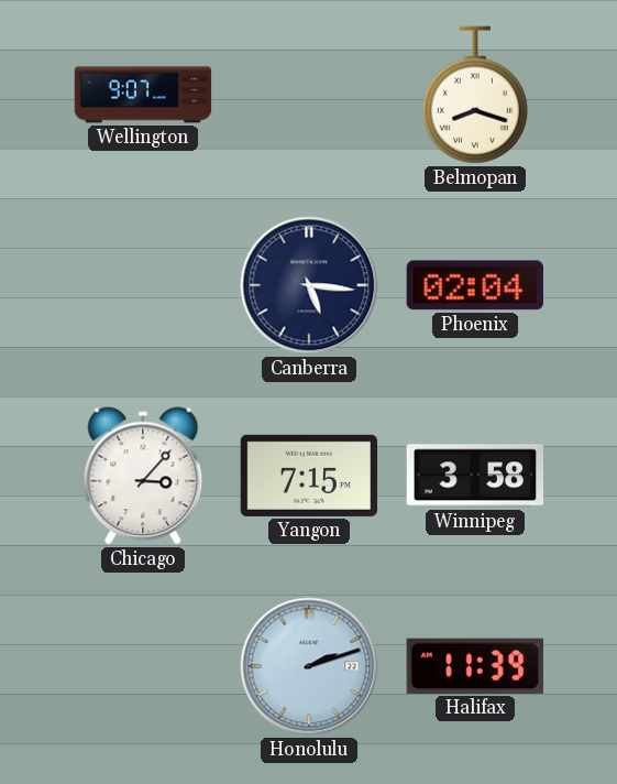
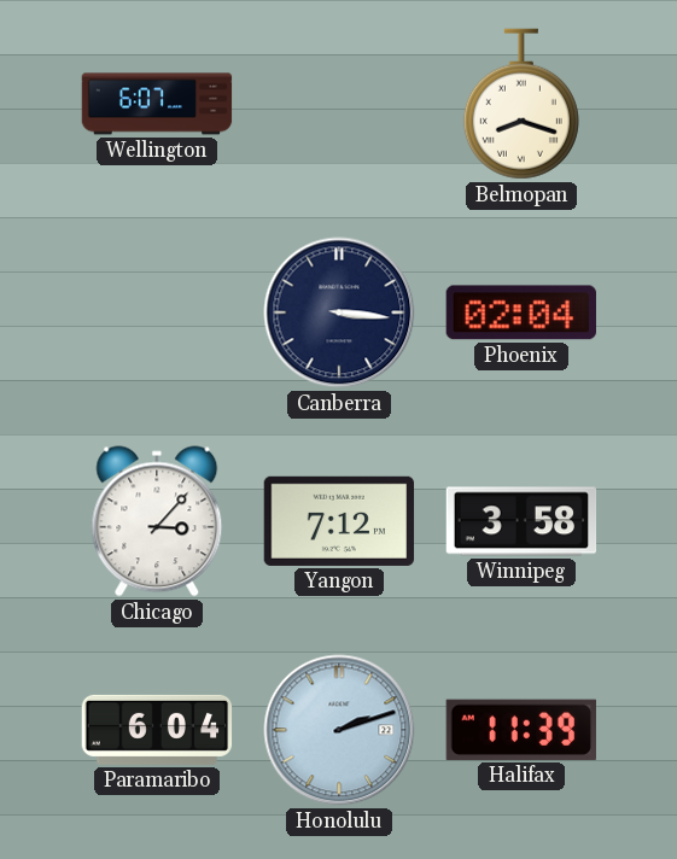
Wellington: 9:07 -> 6:07
Canberra: 5:16 -> 3:16
Yangon: 7:15 -> 7:12
Paramaribo: none -> 6:04
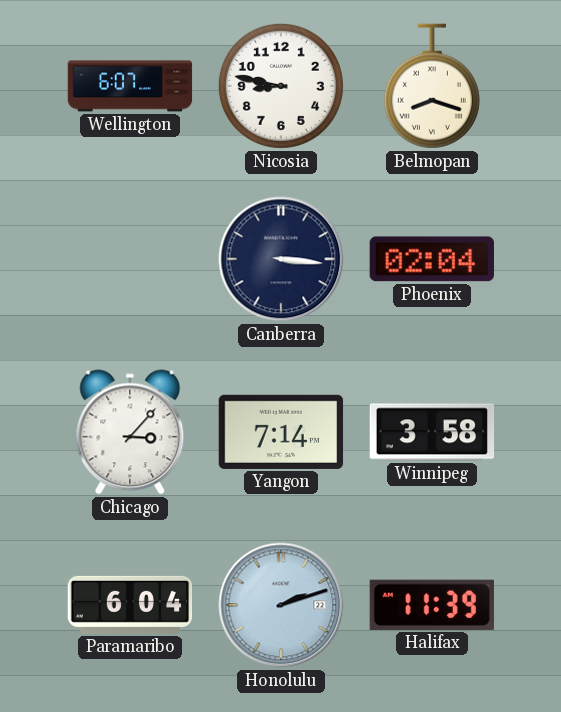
Nicosia: none -> 8:47
Yangon: 7:12 -> 7:14
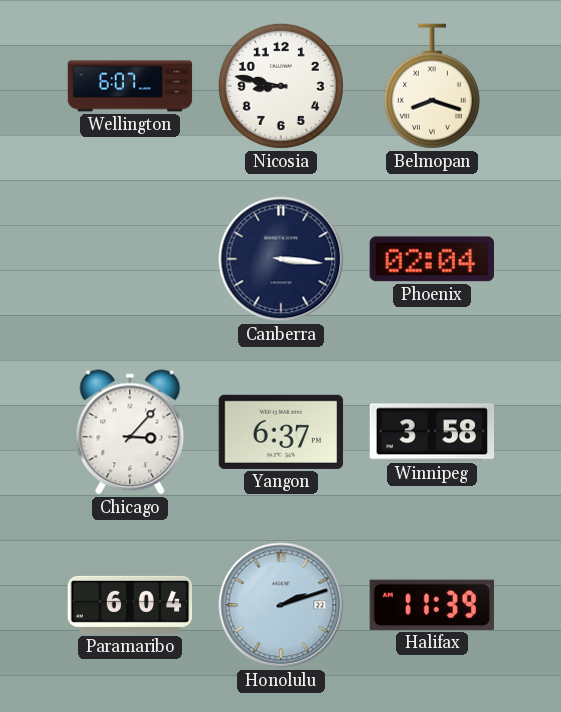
Yangon: 7:14 -> 6:37
